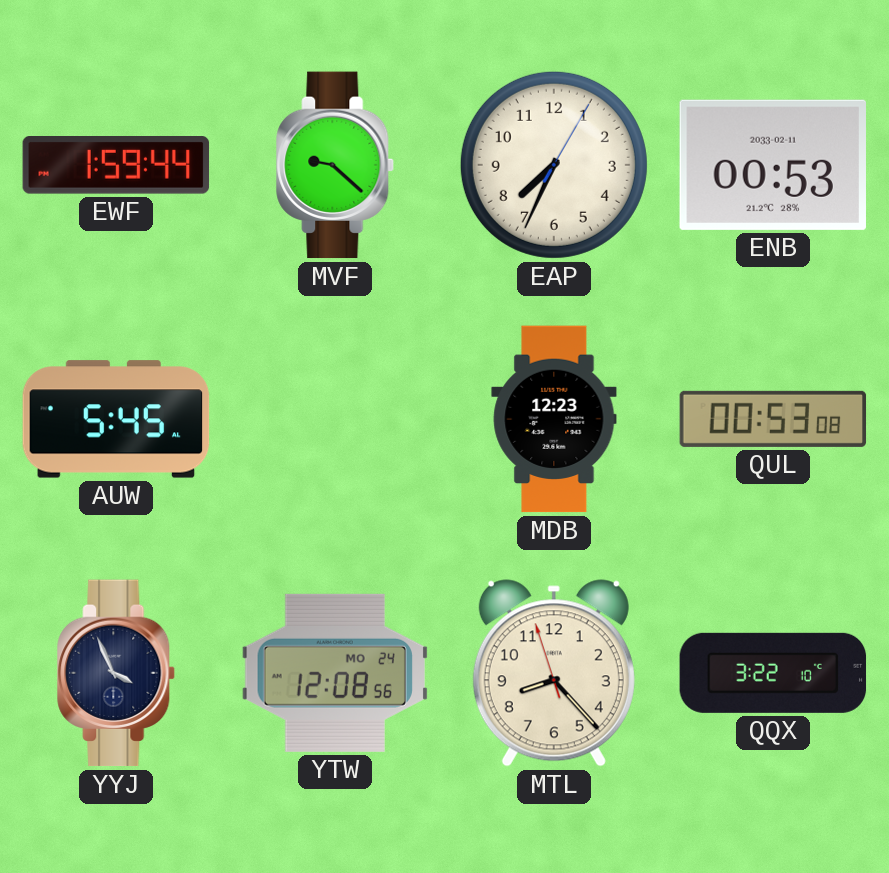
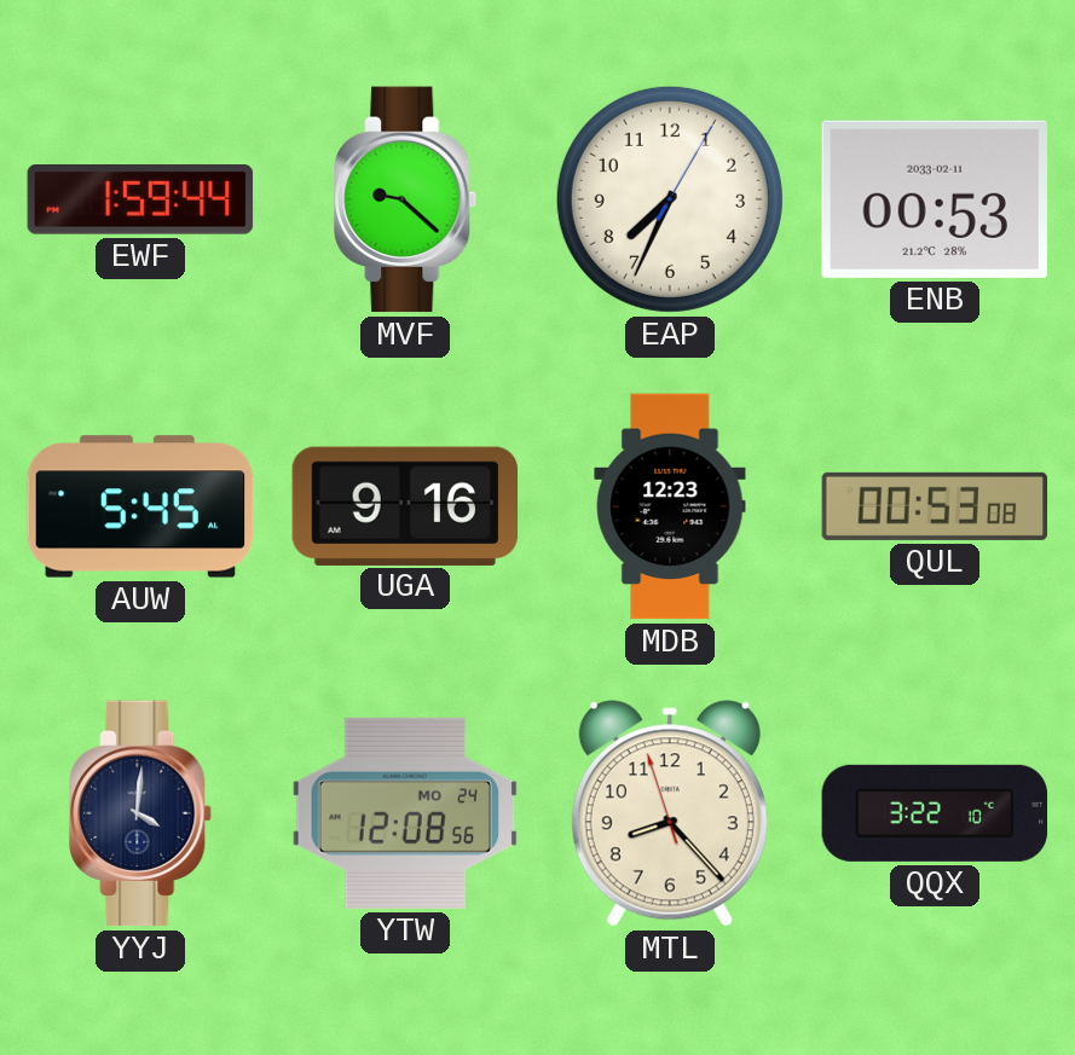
UGA: none -> 9:16
YYJ: 3:56 -> 4:01
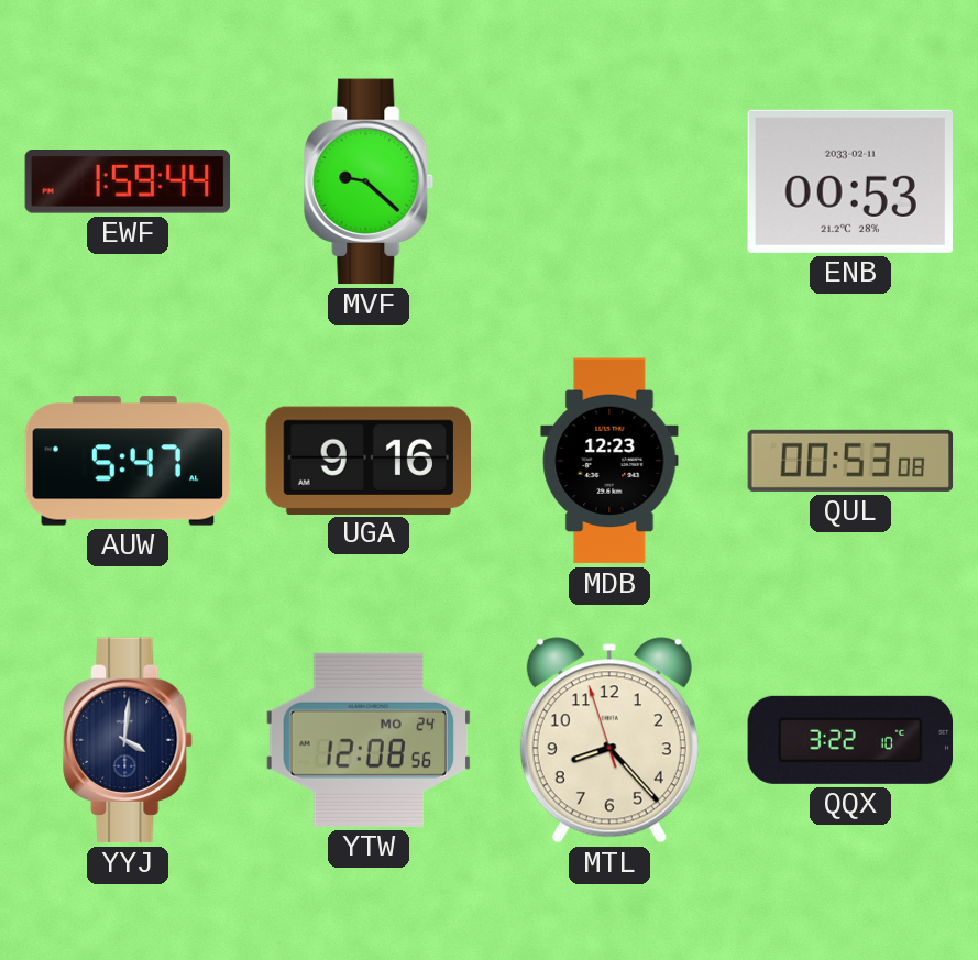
EAP: 7:34 -> none
AUW: 5:45 -> 5:47
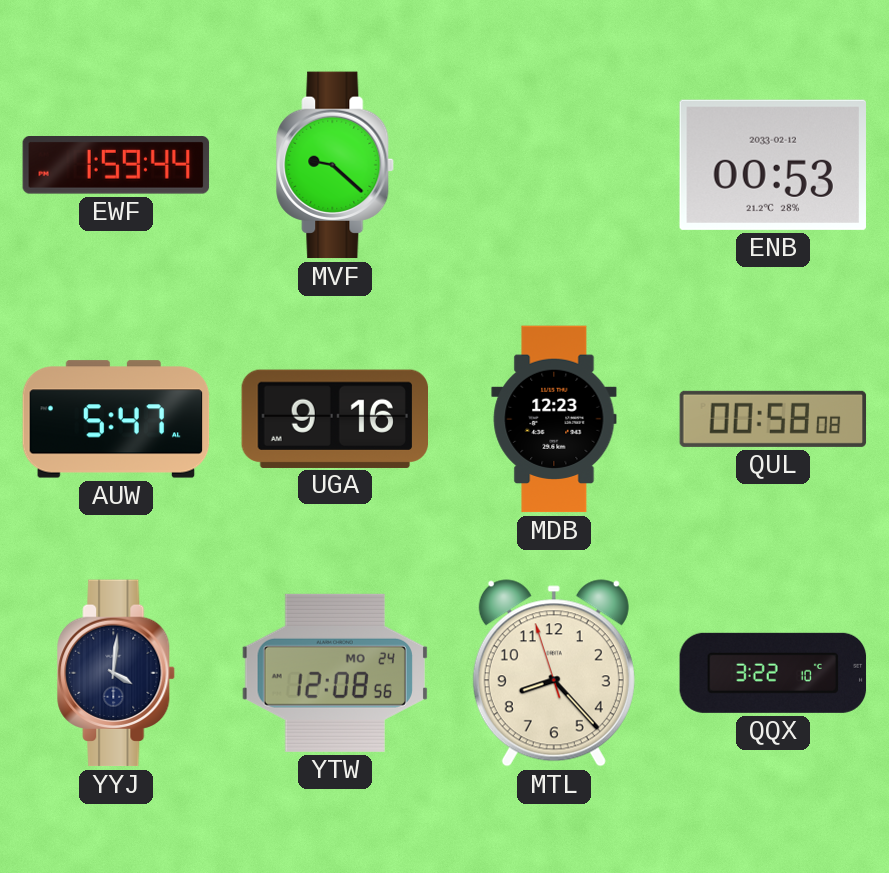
ENB date: 2033-02-11 -> 2033-02-12
QUL: 00:53 -> 00:58
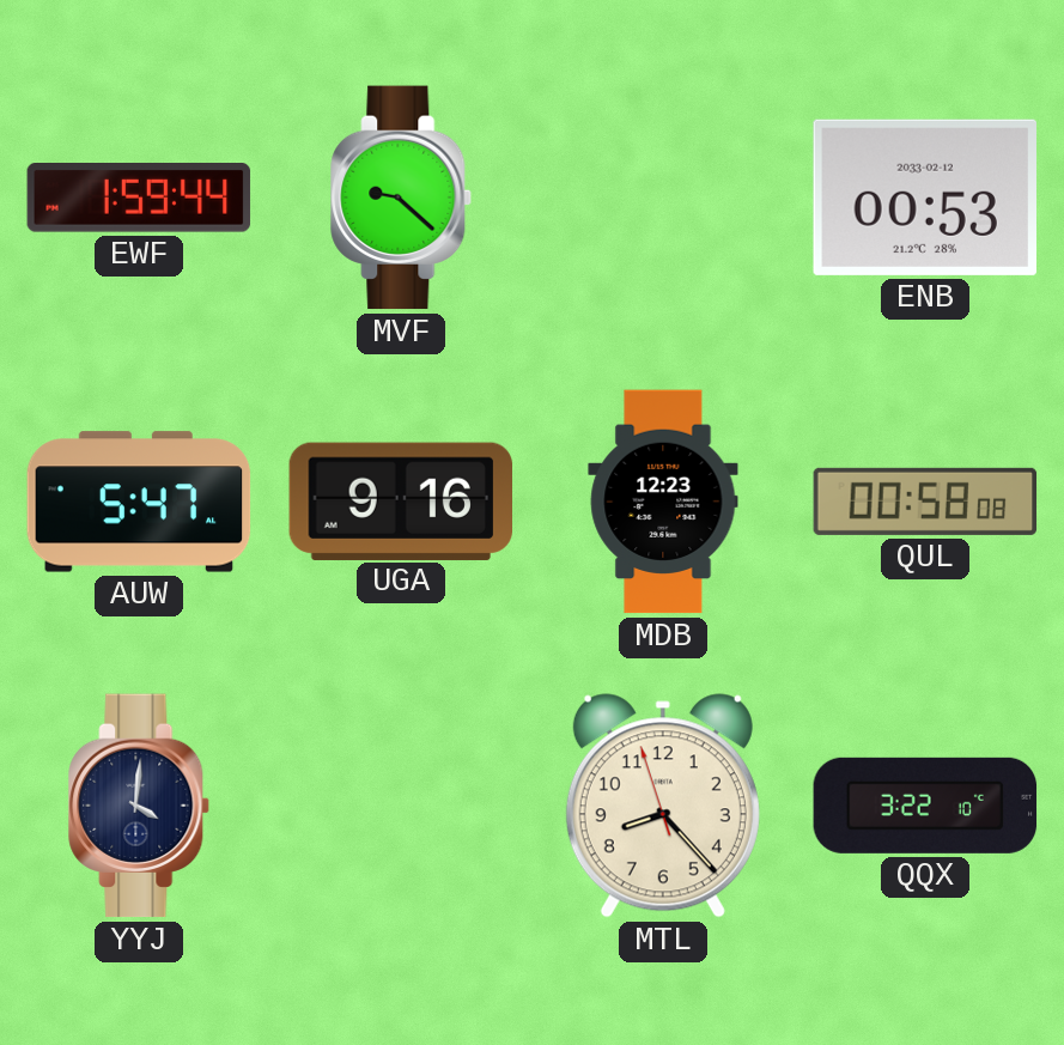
YTW: 12:08 -> none
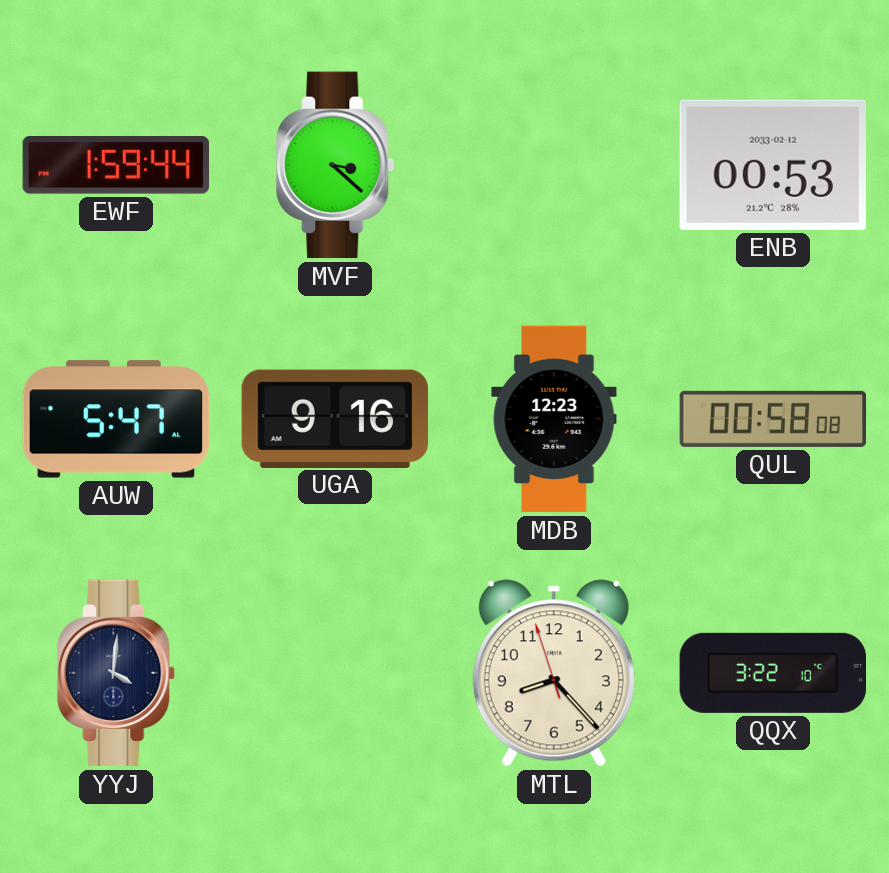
MVF: 9:22 -> 3:22
